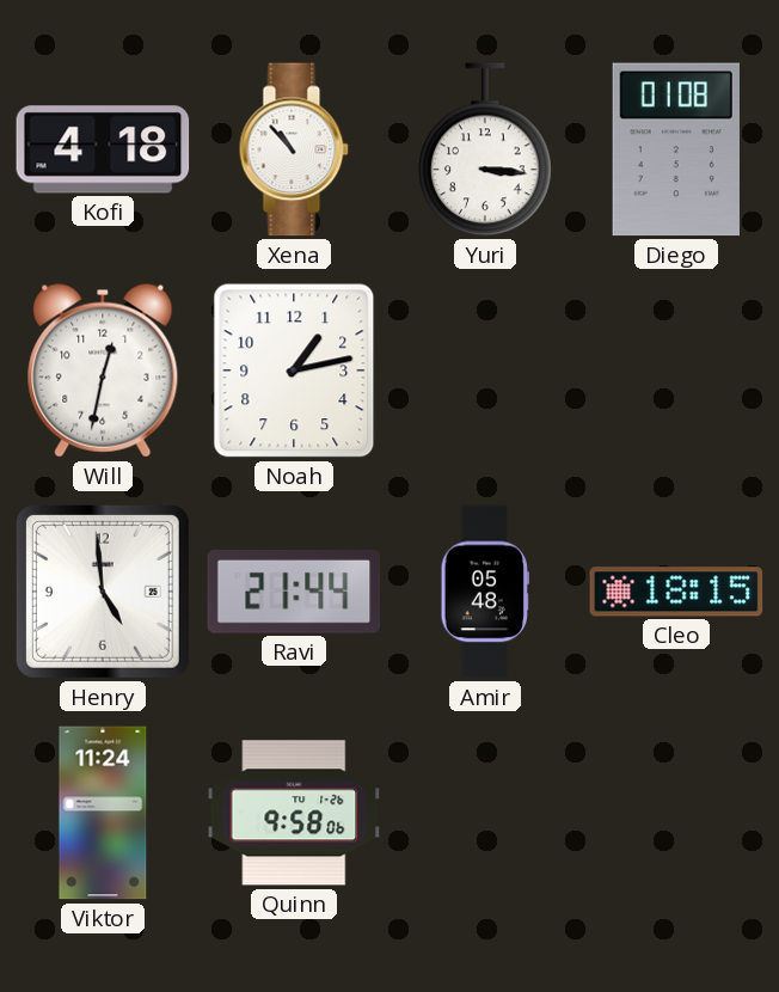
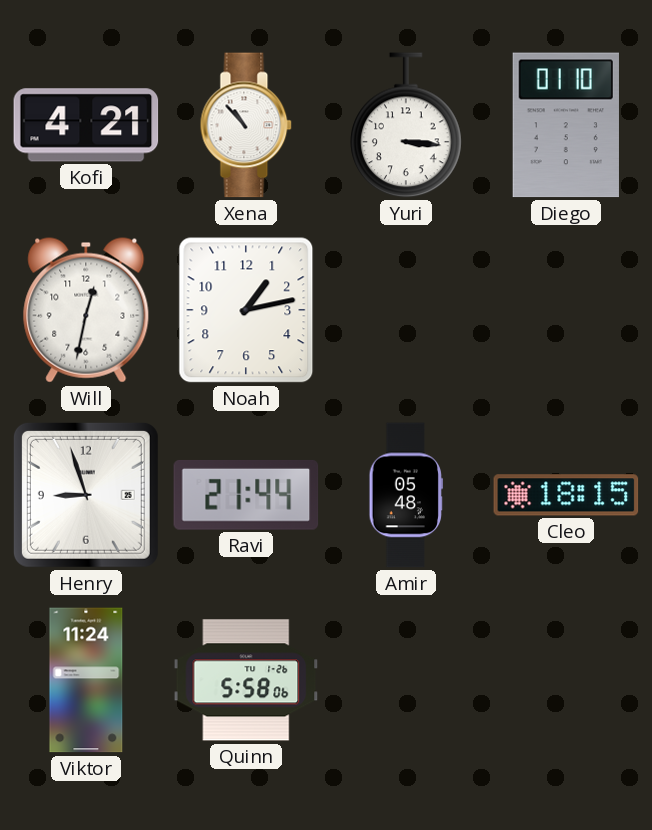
Kofi: 4:18 -> 4:21
Diego: 01:08 -> 01:10
Henry: 4:59 -> 8:57
Quinn: 9:58 -> 5:58
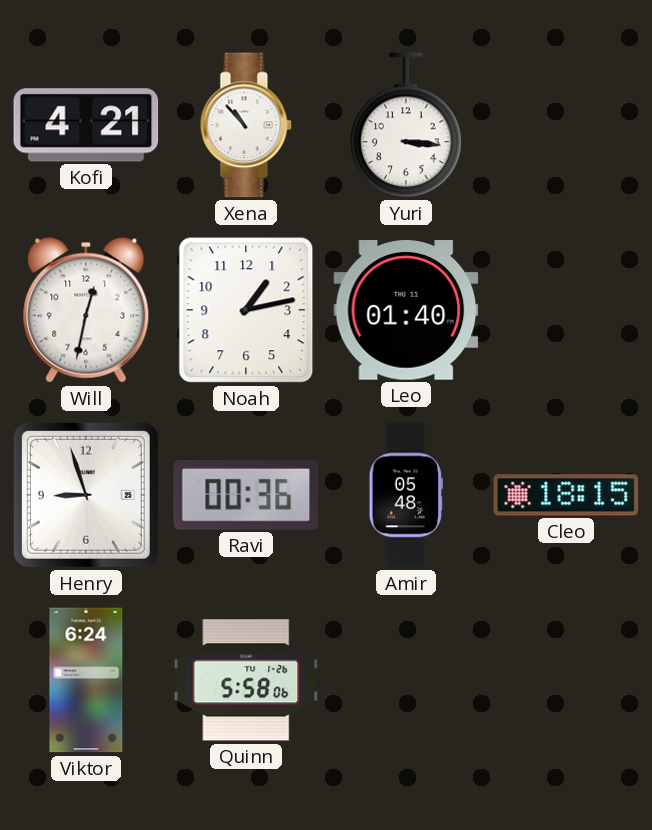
Diego: 01:10 -> none
Leo: none -> 01:40
Ravi: 21:44 -> 00:36
Viktor: 11:24 -> 6:24
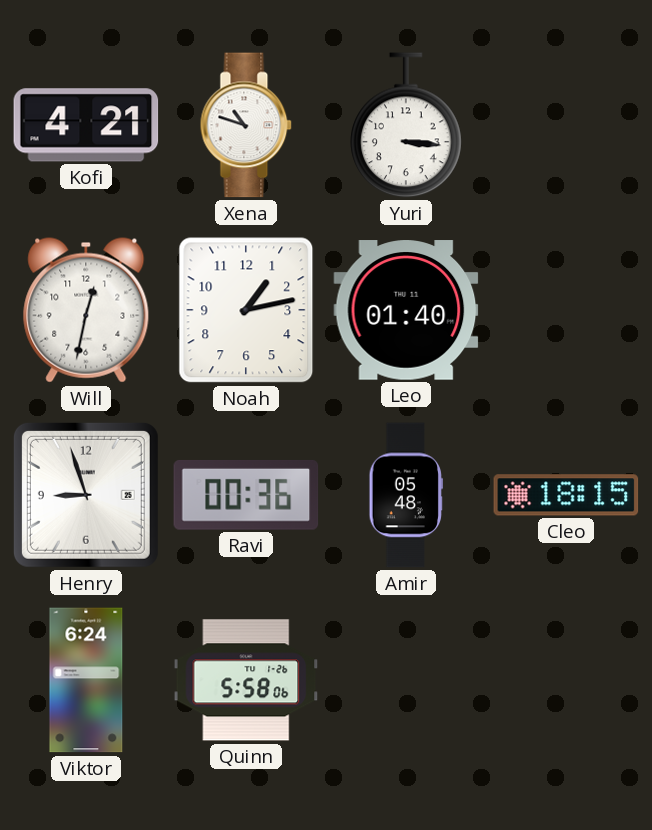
Xena: 10:53 -> 10:48
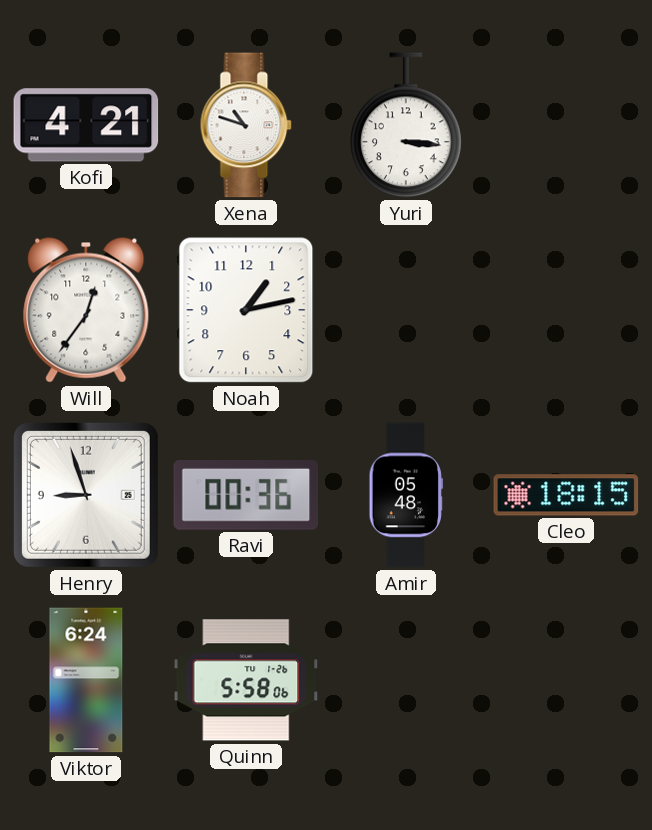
Will: 12:32 -> 12:36
Leo: 01:40 -> none
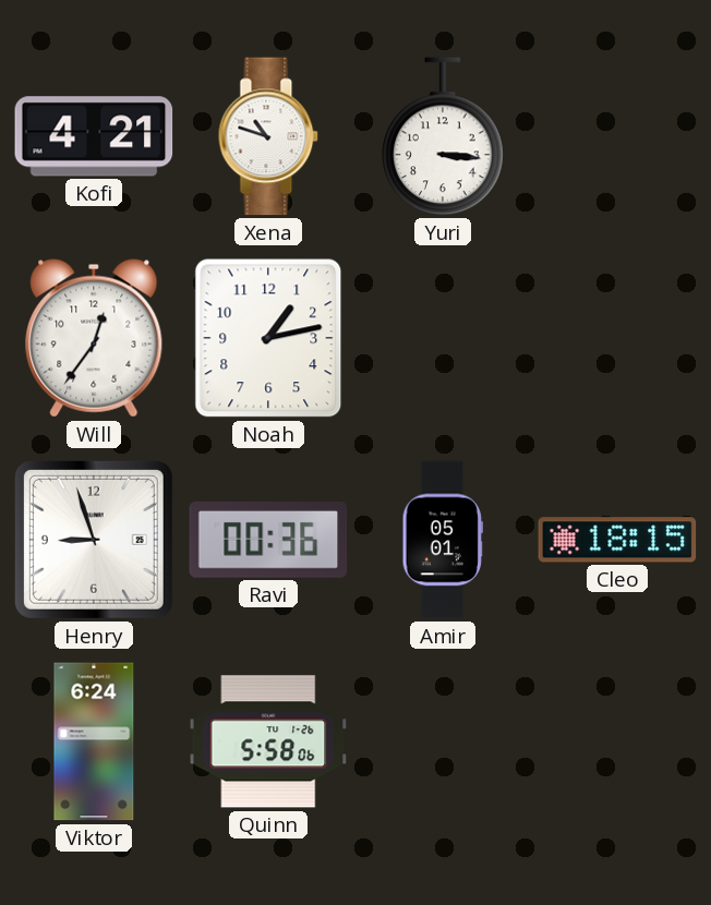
Amir: 05:48 -> 05:01
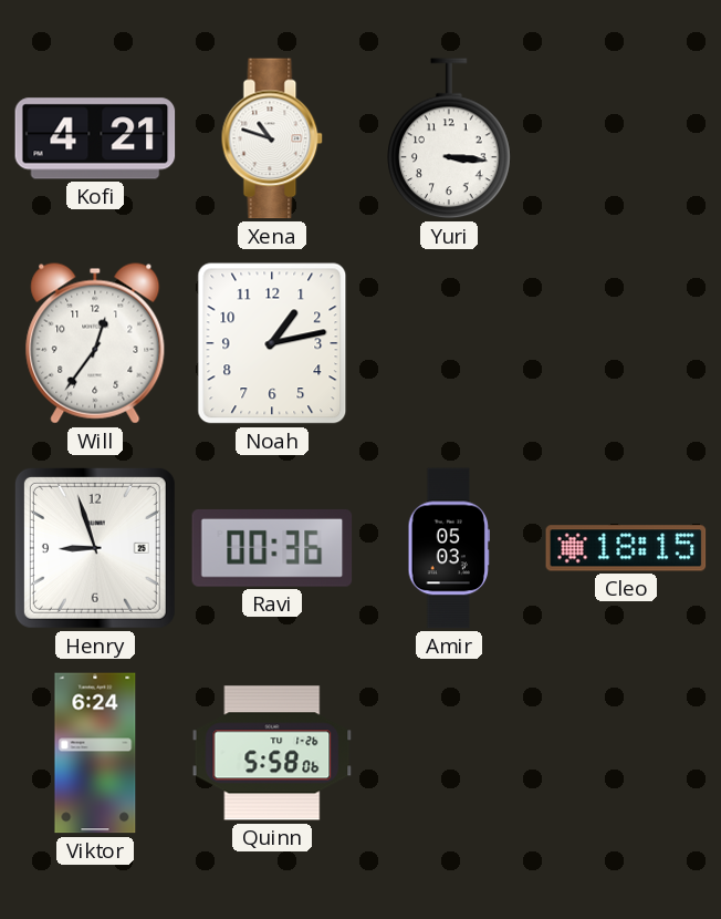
Amir: 05:01 -> 05:03
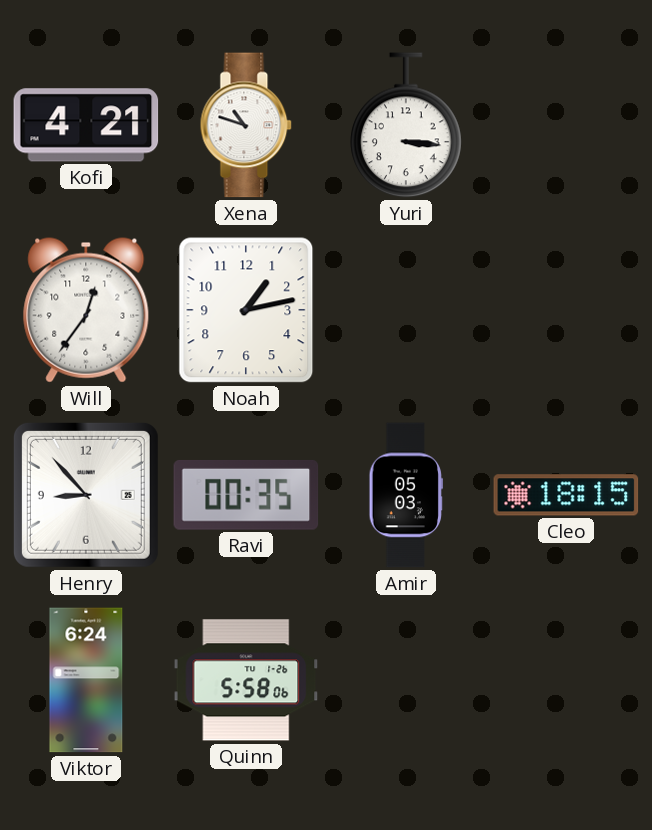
Henry: 8:57 -> 8:53
Ravi: 00:36 -> 00:35
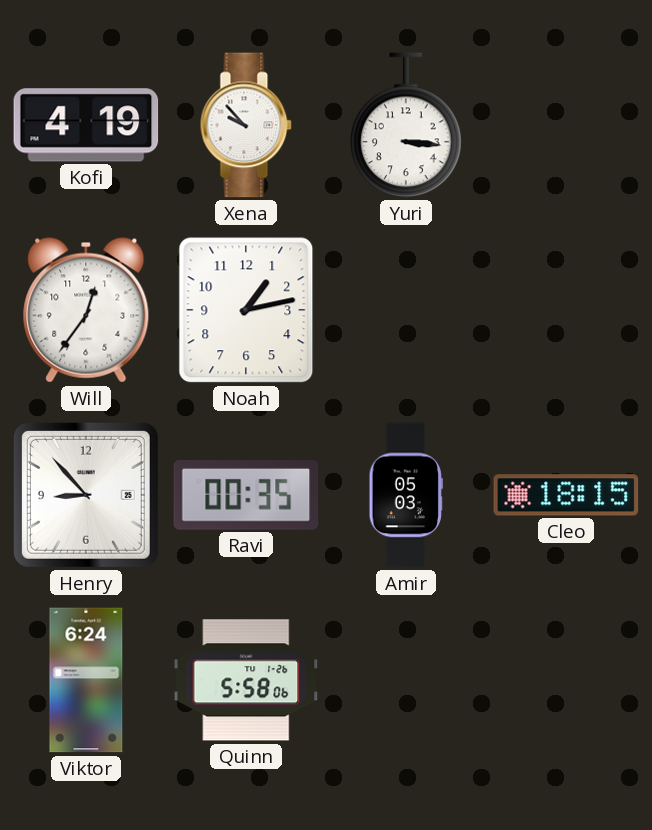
Kofi: 4:21 -> 4:19
Xena: 10:48 -> 9:53
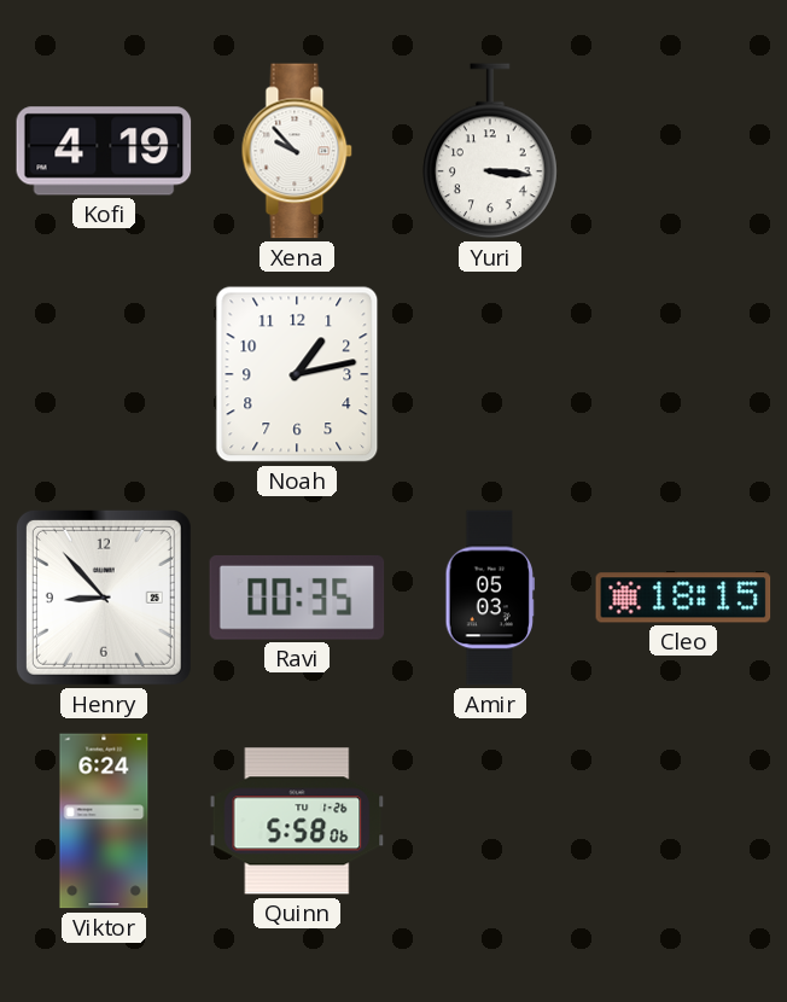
Will: 12:36 -> none
